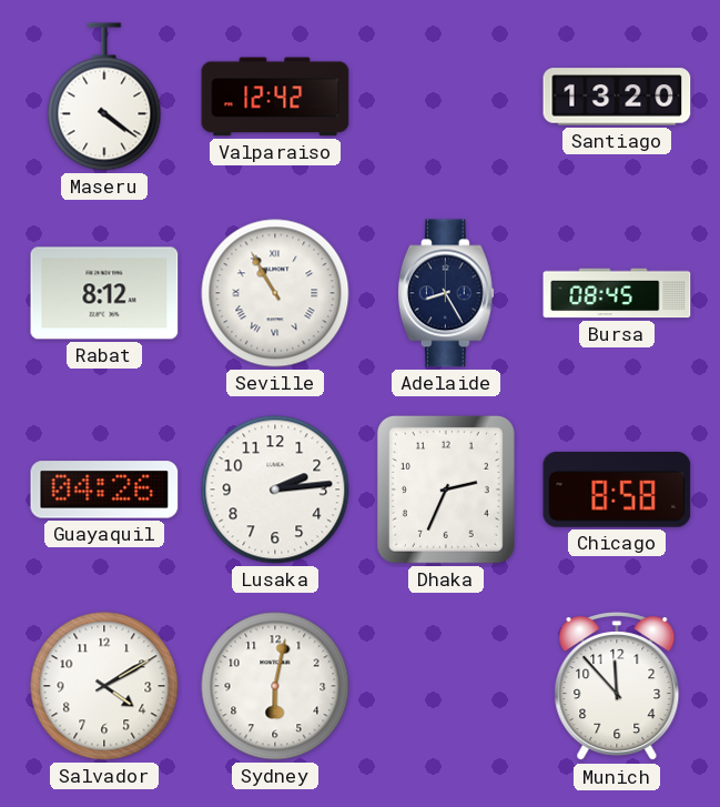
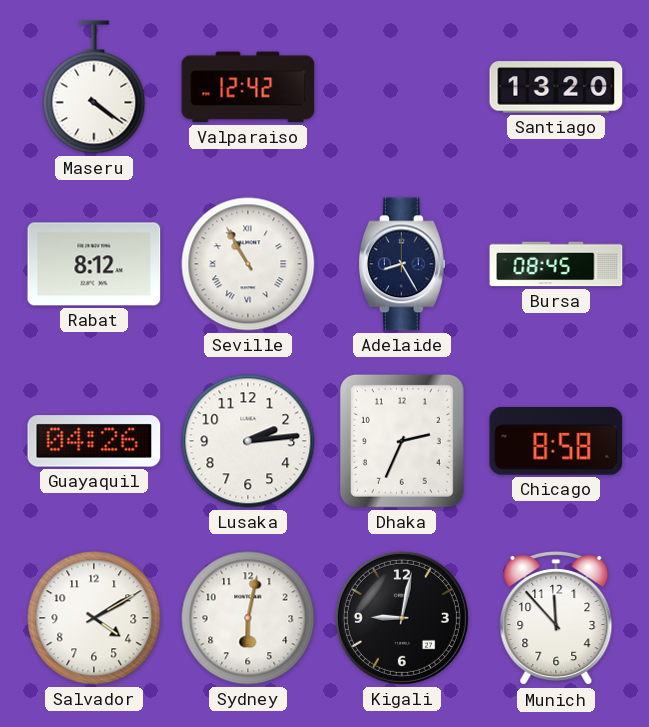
Kigali: none -> 9:02
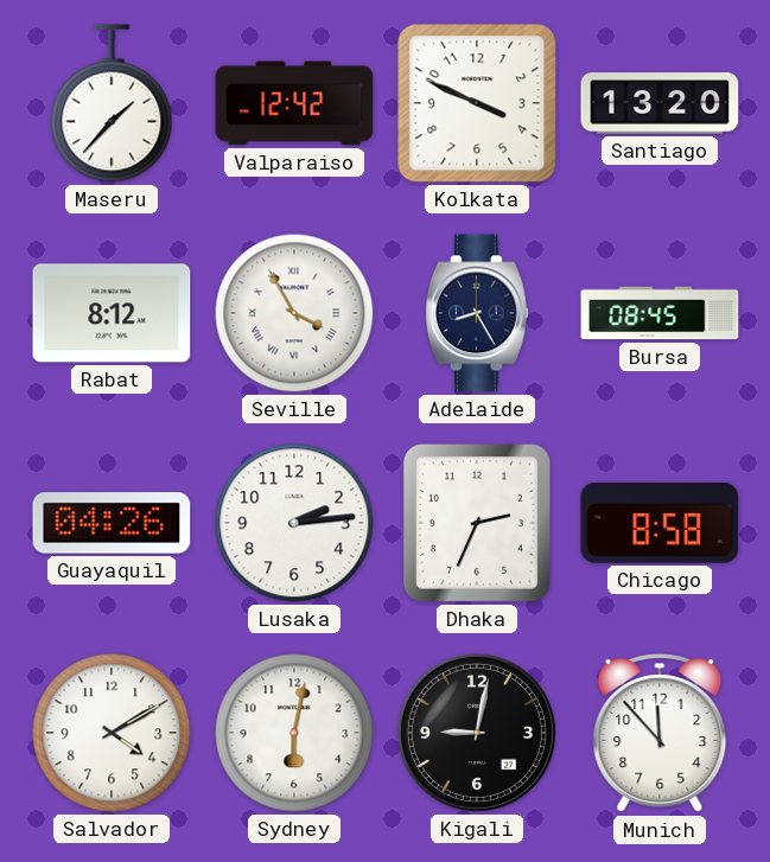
Maseru: 4:21 -> 1:37
Kolkata: none -> 3:49
Seville: 10:55 -> 3:55
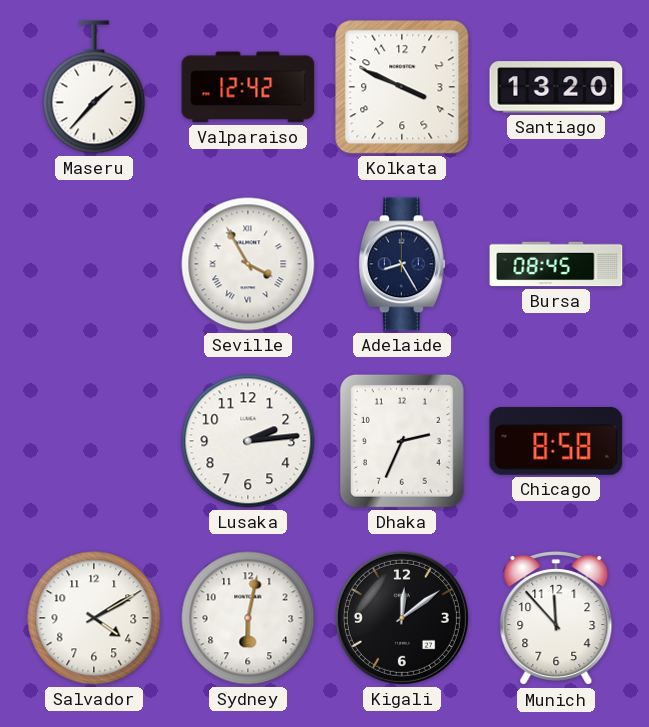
Rabat: 8:12 -> none
Guayaquil: 04:26 -> none
Kigali: 9:02 -> 12:09
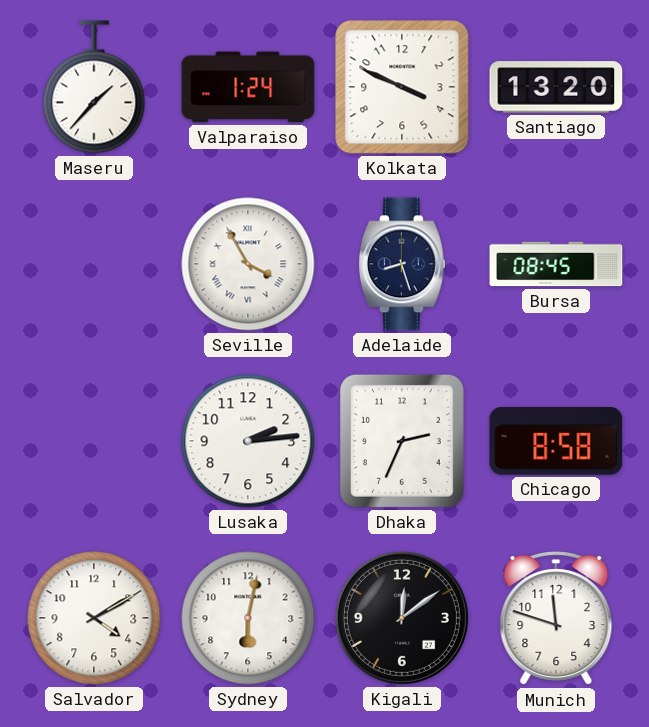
Valparaiso: 12:42 -> 1:24
Adelaide: 8:25 -> 8:27
Munich: 11:53 -> 11:48
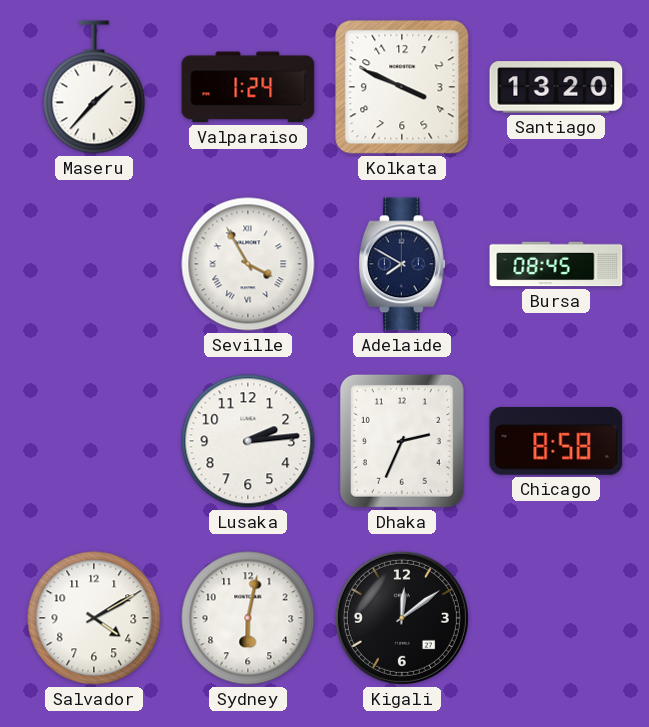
Adelaide: 8:27 -> 7:50
Munich: 11:48 -> none
